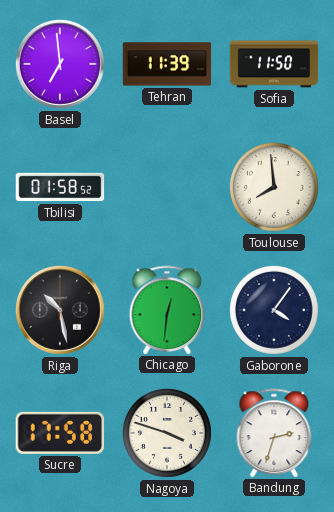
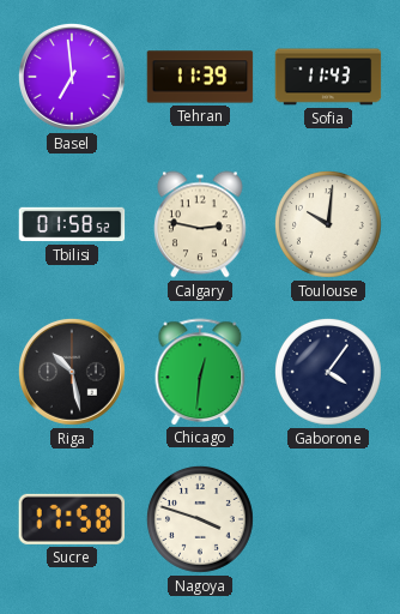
Sofia: 11:50 -> 11:43
Calgary: none -> 2:47
Toulouse: 7:59 -> 10:01
Bandung: 2:33 -> none
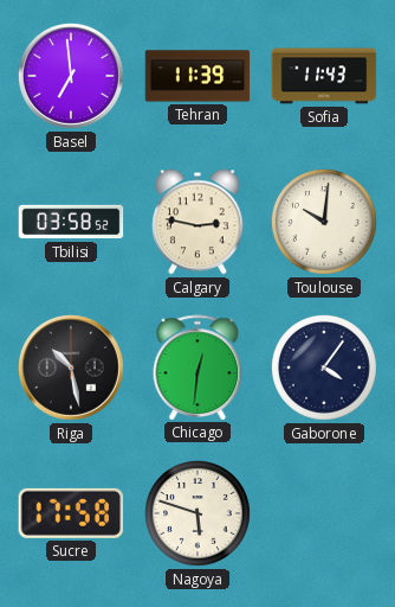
Tbilisi: 01:58 -> 03:58
Nagoya: 3:48 -> 5:48
